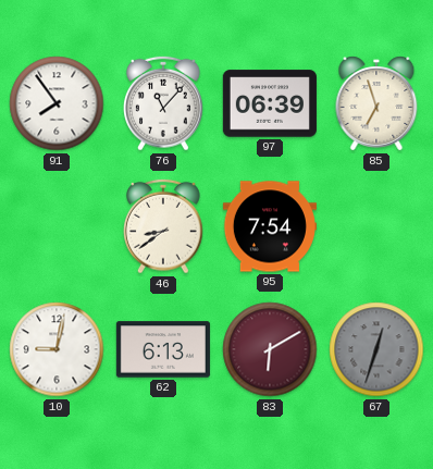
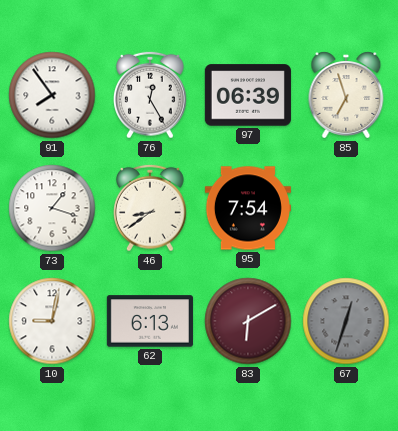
76: 11:07 -> 12:25
73: none -> 1:18
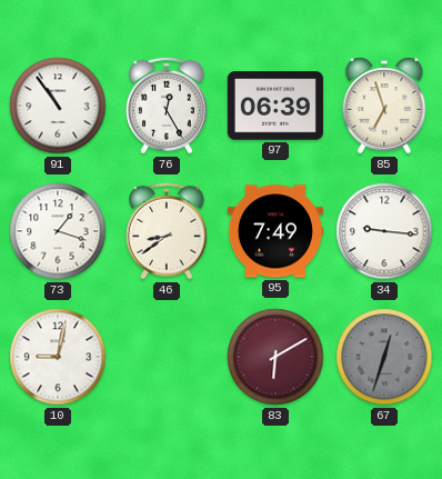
91: 7:54 -> 10:54
95: 7:54 -> 7:49
34: none -> 9:16
62: 6:13 -> none
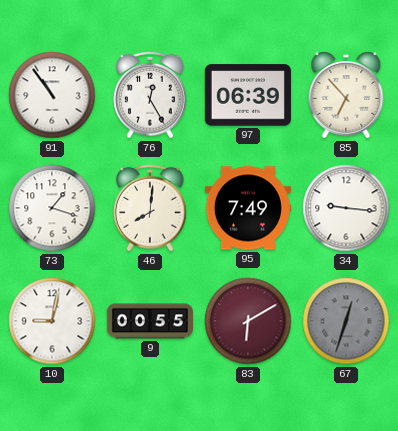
85: 6:57 -> 6:53
46: 8:39 -> 8:01
9: none -> 00:55
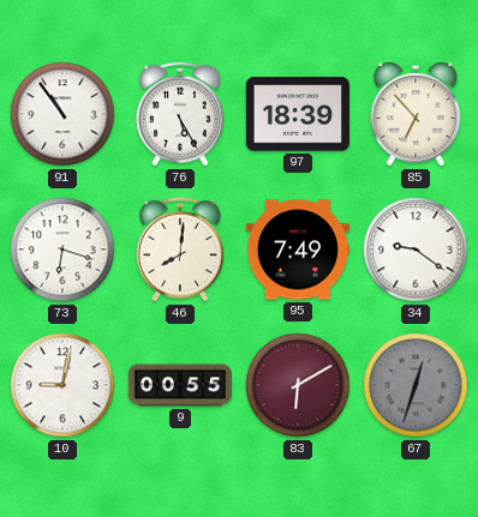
76: 12:25 -> 5:25
97: 06:39 -> 18:39
73: 1:18 -> 6:18
34: 9:16 -> 9:21
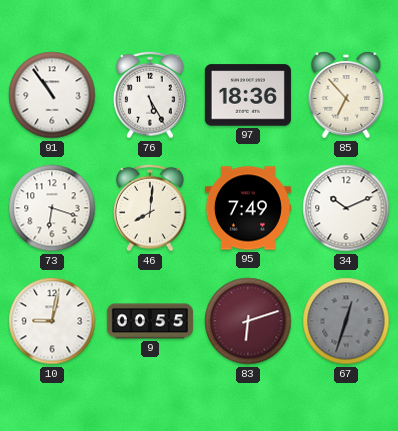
97: 18:39 -> 18:36
34: 9:21 -> 10:11
83: 6:10 -> 6:12
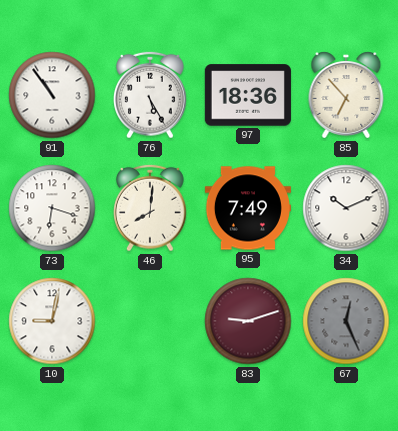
9: 00:55 -> none
83: 6:12 -> 9:12
67: 12:33 -> 12:26
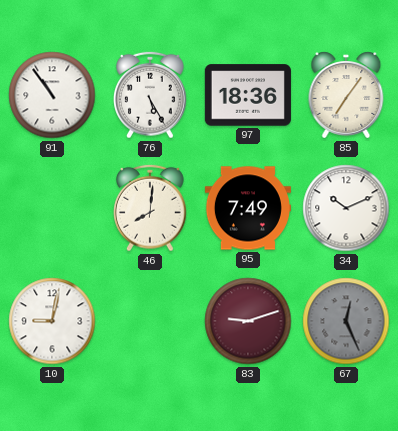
85: 6:53 -> 7:06
73: 6:18 -> none
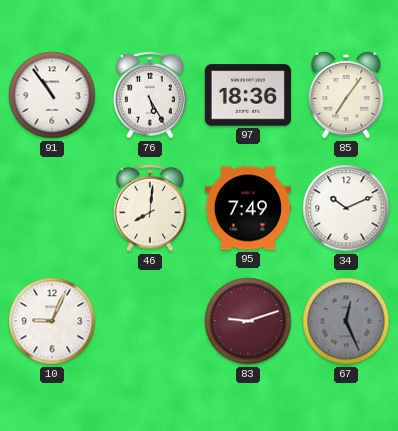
10: 9:02 -> 9:04
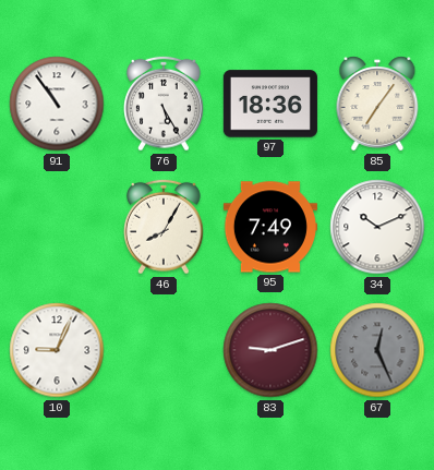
46: 8:01 -> 8:05
